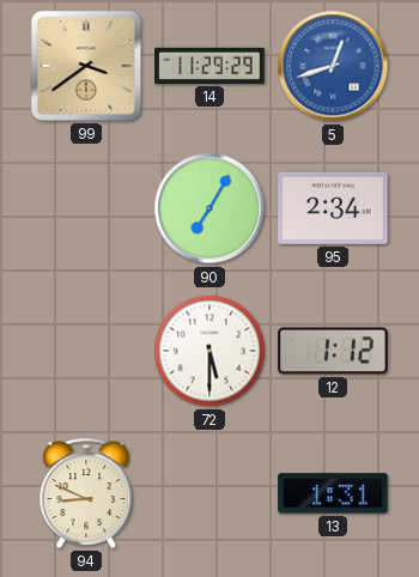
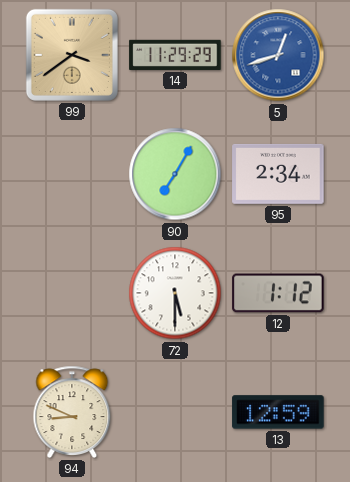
13: 1:31 -> 12:59
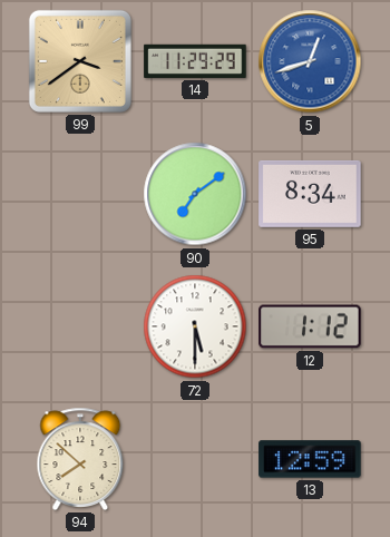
90: 7:05 -> 7:09
95: 2:34 -> 8:34
94: 8:49 -> 7:52
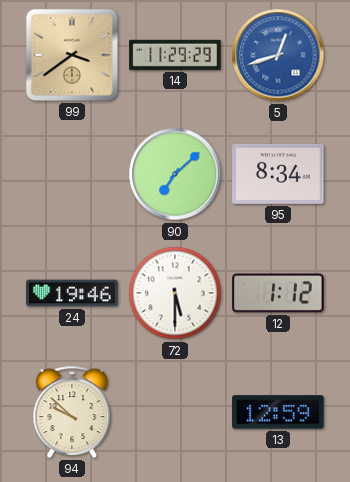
90: 7:09 -> 7:08
24: none -> 19:46
94: 7:52 -> 9:52
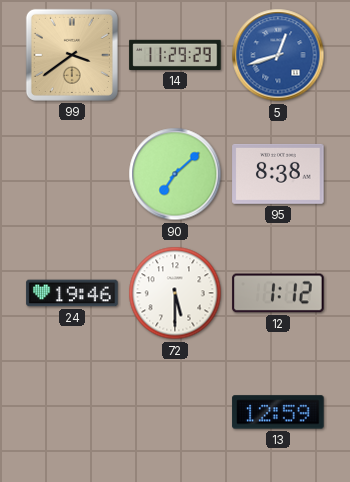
95: 8:34 -> 8:38
94: 9:52 -> none
